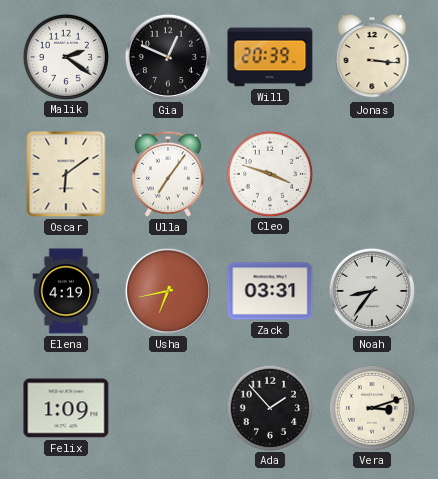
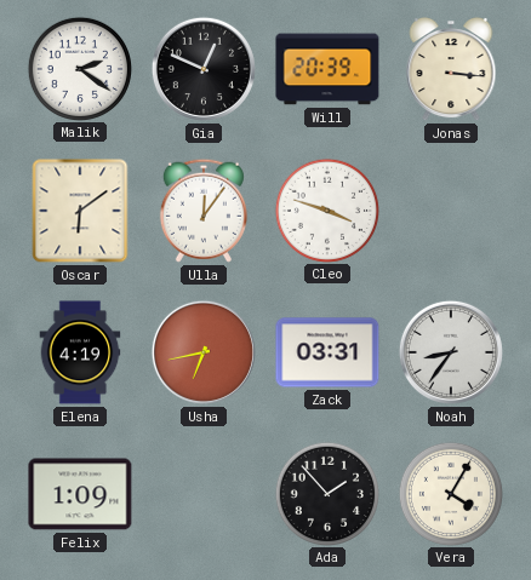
Ulla: 7:06 -> 12:06
Vera: 3:12 -> 4:05
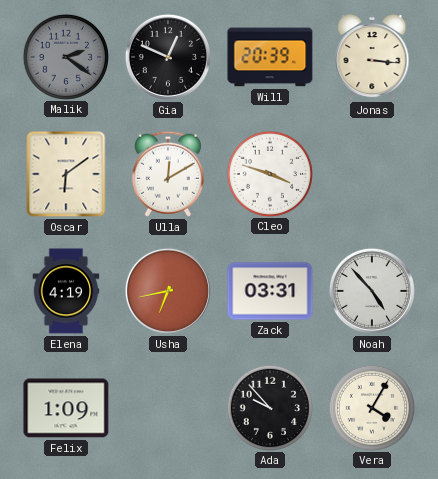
Malik dial: white -> grey
Ulla: 12:06 -> 12:10
Noah: 8:36 -> 4:53
Ada: 1:53 -> 9:53
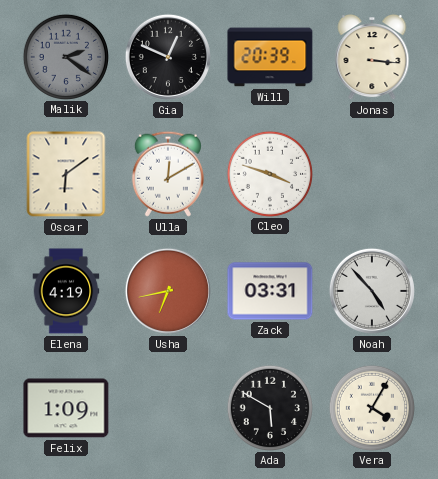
Ada: 9:53 -> 5:50
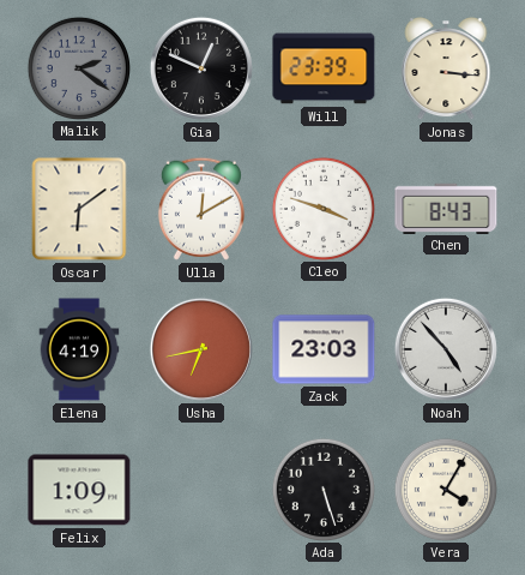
Will: 20:39 -> 23:39
Chen: none -> 8:43
Zack: 03:31 -> 23:03
Ada: 5:50 -> 5:27
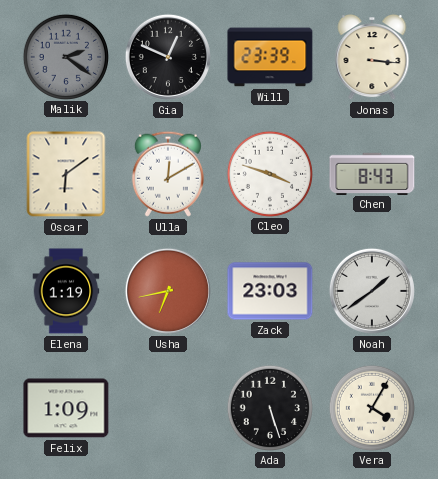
Elena: 4:19 -> 1:19
Noah: 4:53 -> 1:39
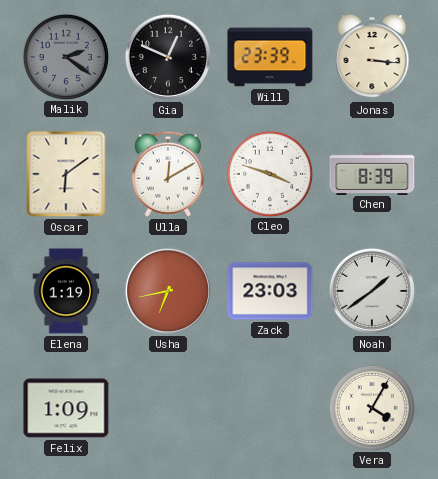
Chen: 8:43 -> 8:39
Ada: 5:27 -> none
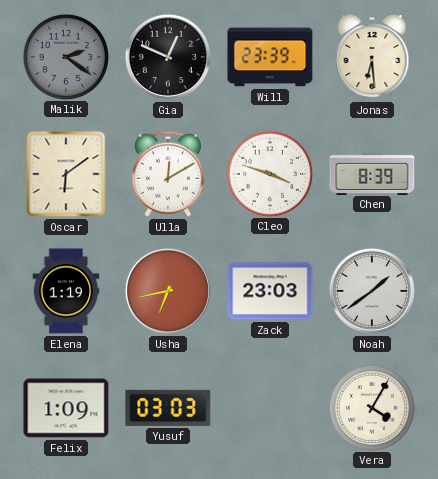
Jonas: 3:16 -> 6:29
Yusuf: none -> 03:03
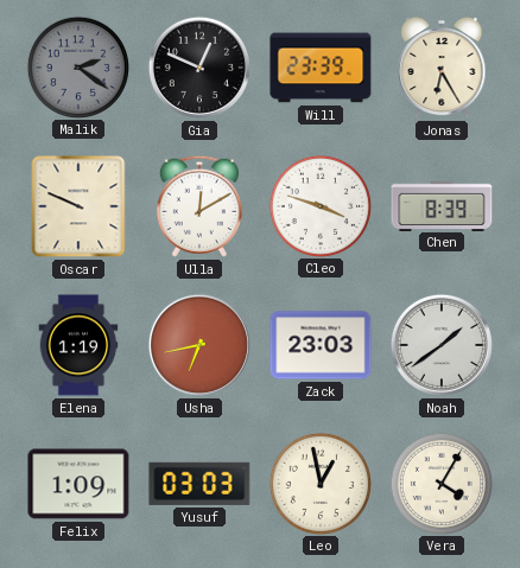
Jonas: 6:29 -> 6:25
Oscar: 6:09 -> 9:49
Leo: none -> 12:58
